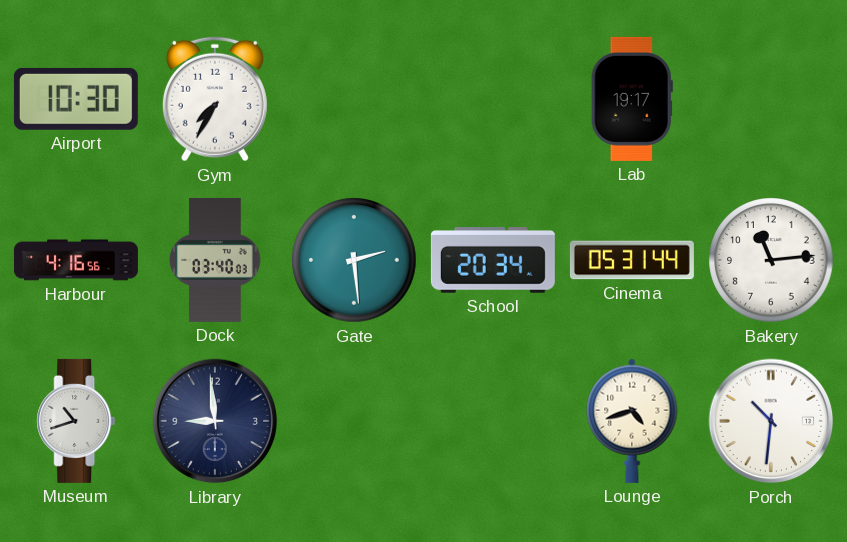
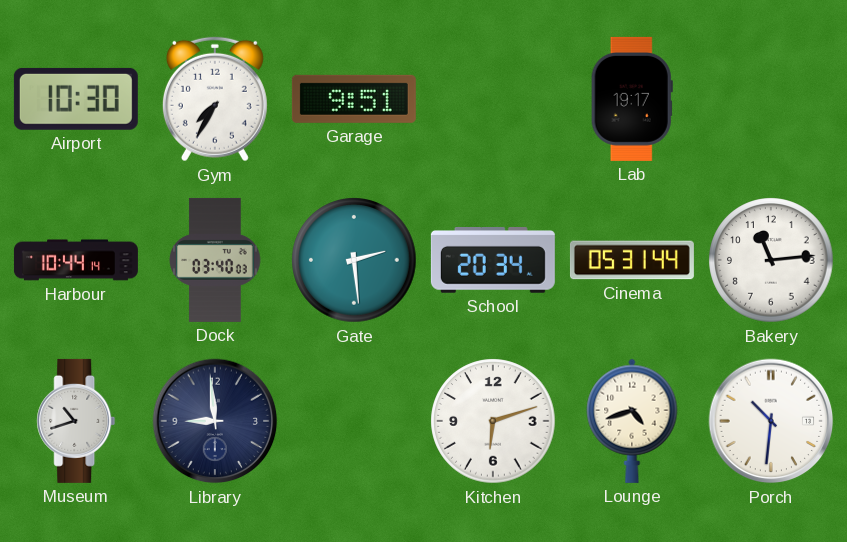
Garage: none -> 9:51
Harbour: 4:16 -> 10:44
Kitchen: none -> 6:12
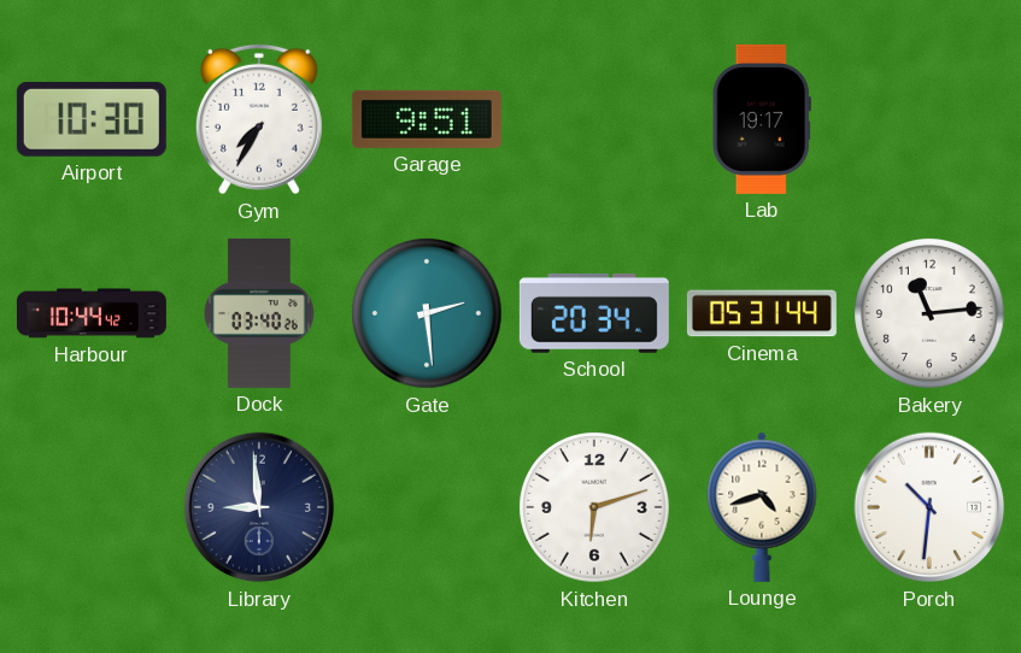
Harbour: 10:44:14 -> 10:44:42
Dock: 03:40:03 -> 03:40:26
Museum: 10:42 -> none
